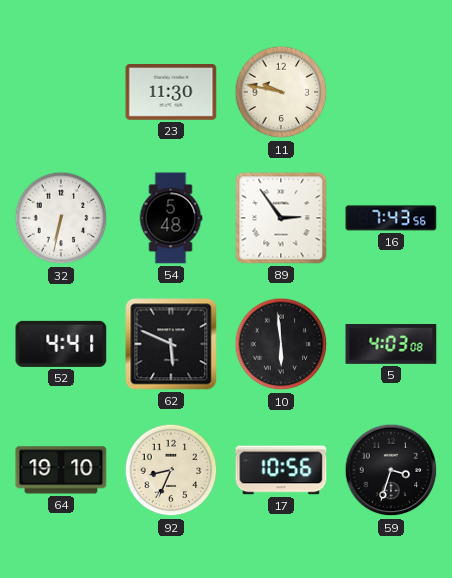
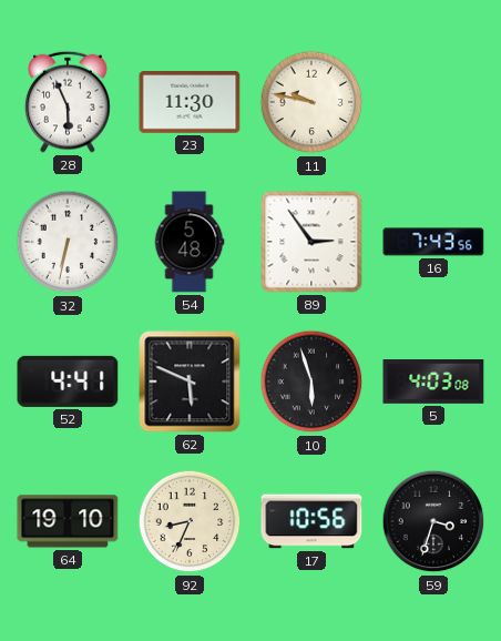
28: none -> 5:56
10: 5:59 -> 5:57
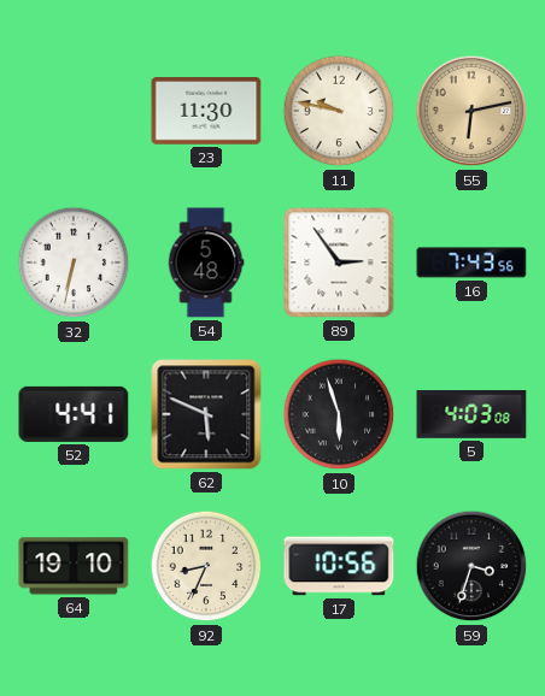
28: 5:56 -> none
55: none -> 6:13
